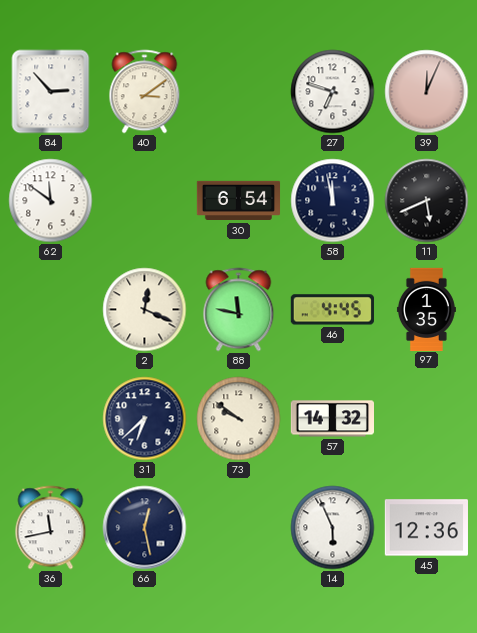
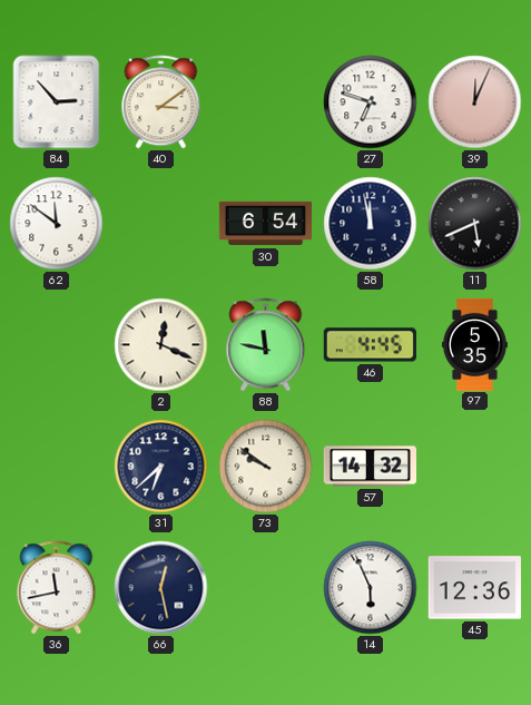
97: 1:35 -> 5:35
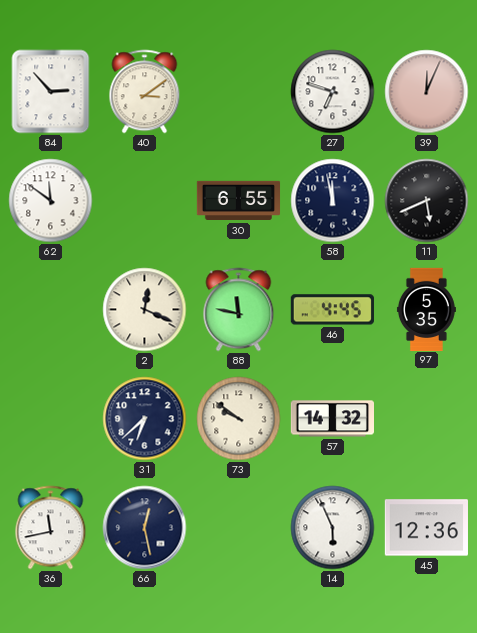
30: 6:54 -> 6:55
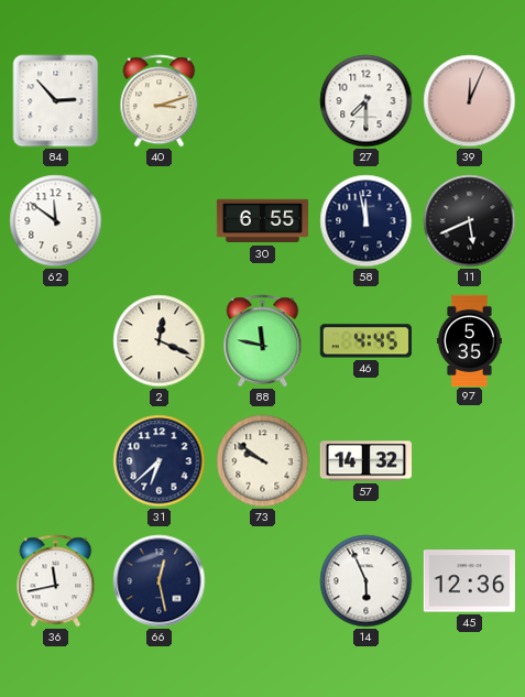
40: 3:09 -> 3:12
27: 6:48 -> 7:30
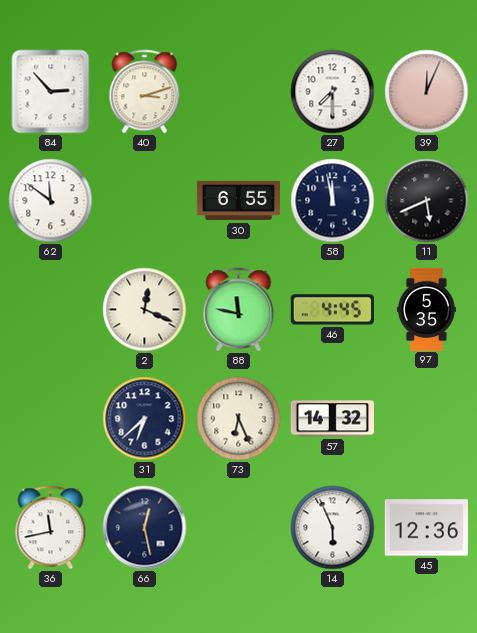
73: 9:51 -> 6:26
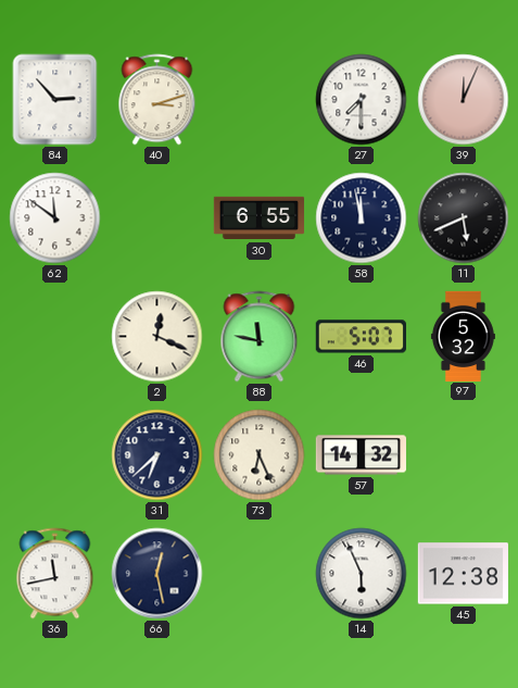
46: 4:45 -> 5:07
97: 5:35 -> 5:32
45: 12:36 -> 12:38
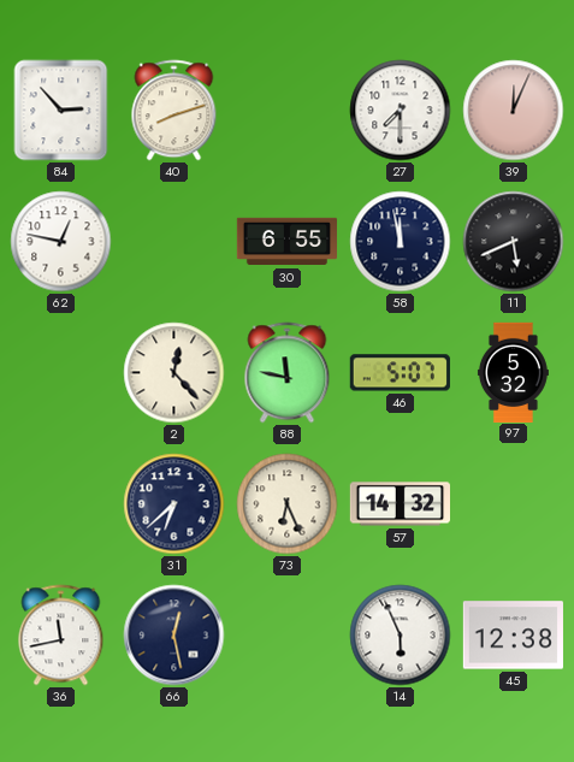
40: 3:12 -> 8:12
62: 11:51 -> 12:47
2: 12:19 -> 12:23
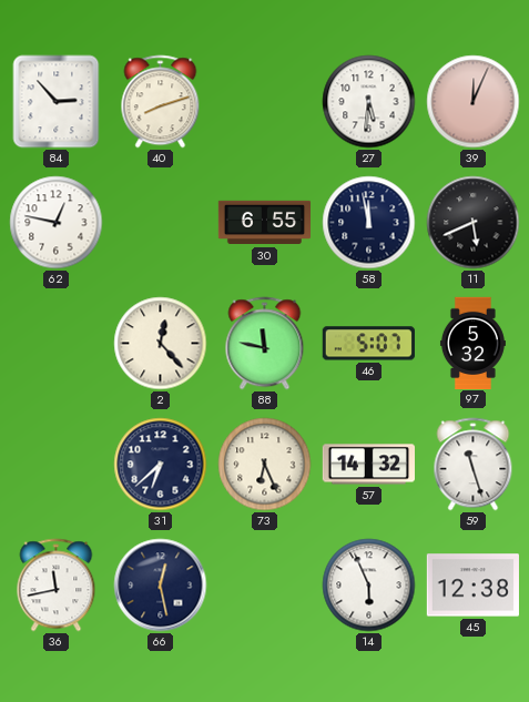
27: 7:30 -> 5:31
59: none -> 11:27
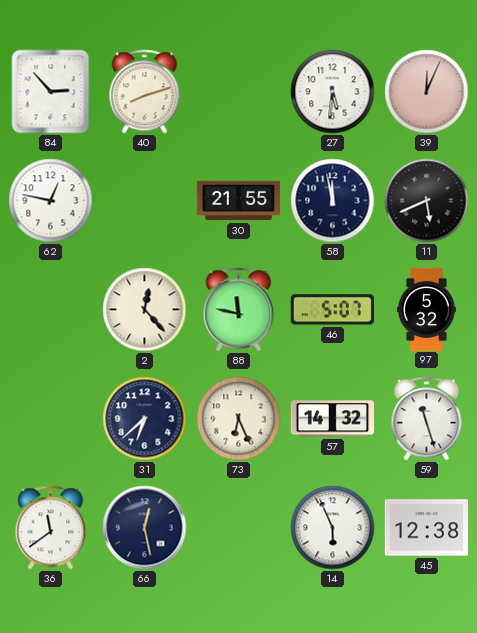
30: 6:55 -> 21:55
36: 11:43 -> 11:39
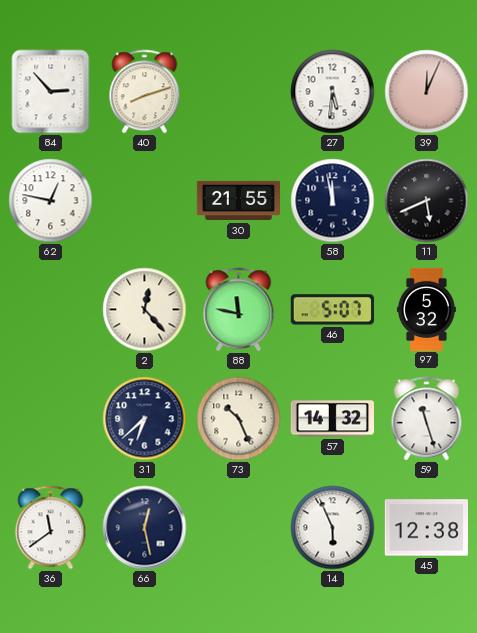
73: 6:26 -> 10:26
